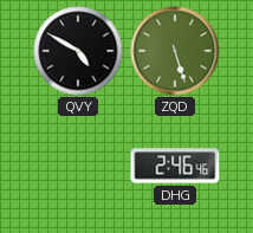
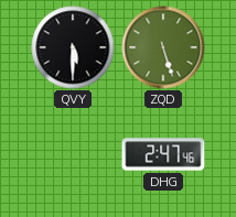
QVY: 4:50 -> 5:30
DHG: 2:46 -> 2:47
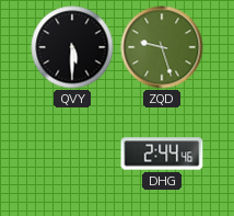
ZQD: 5:27 -> 9:27
DHG: 2:47 -> 2:44
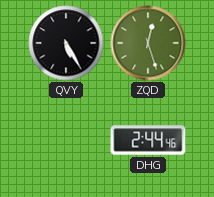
QVY: 5:30 -> 5:25
ZQD: 9:27 -> 12:27
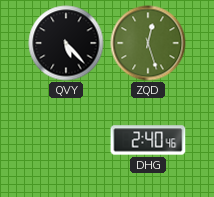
QVY: 5:25 -> 5:23
DHG: 2:44 -> 2:40
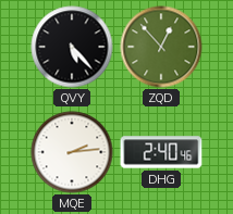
ZQD: 12:27 -> 12:53
MQE: none -> 2:14
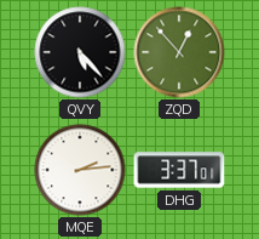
DHG: 2:40 -> 3:37
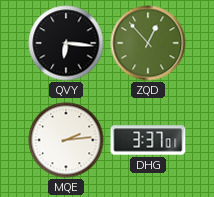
QVY: 5:23 -> 6:16
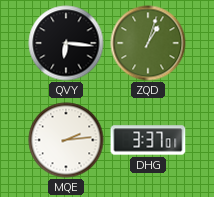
ZQD: 12:53 -> 1:03
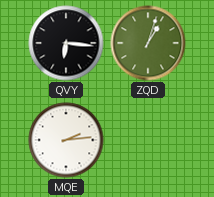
DHG: 3:37 -> none
